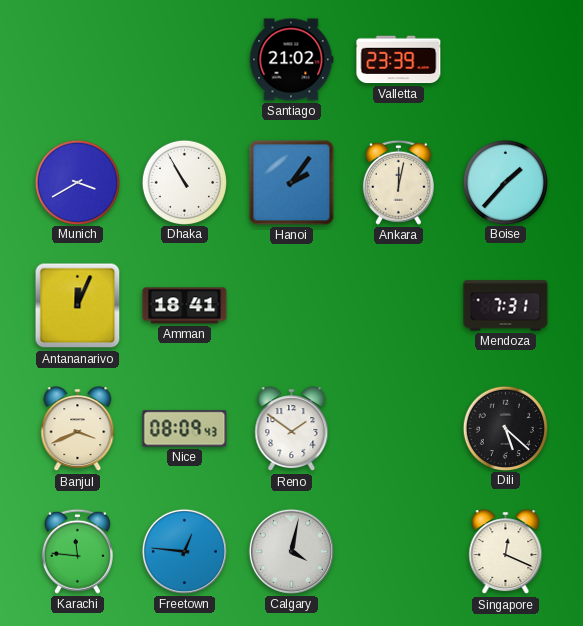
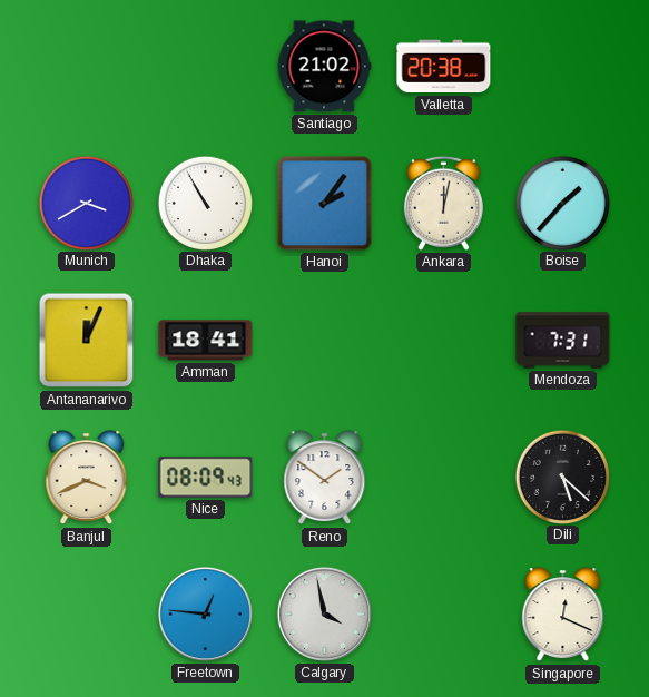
Valletta: 23:39 -> 20:38
Karachi: 11:46 -> none
Calgary: 4:02 -> 3:58
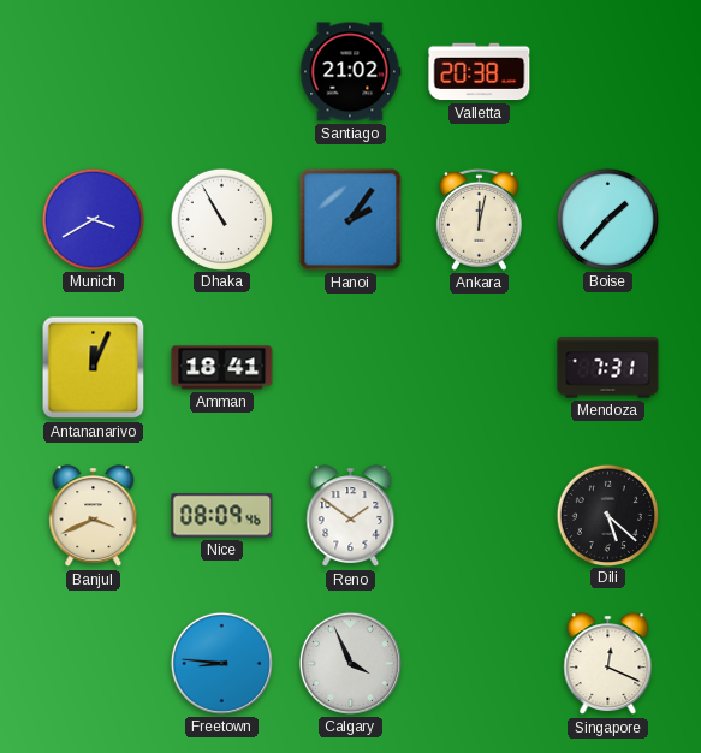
Nice: 08:09:43 -> 08:09:46
Freetown: 12:46 -> 8:46
Calgary: 3:58 -> 3:56
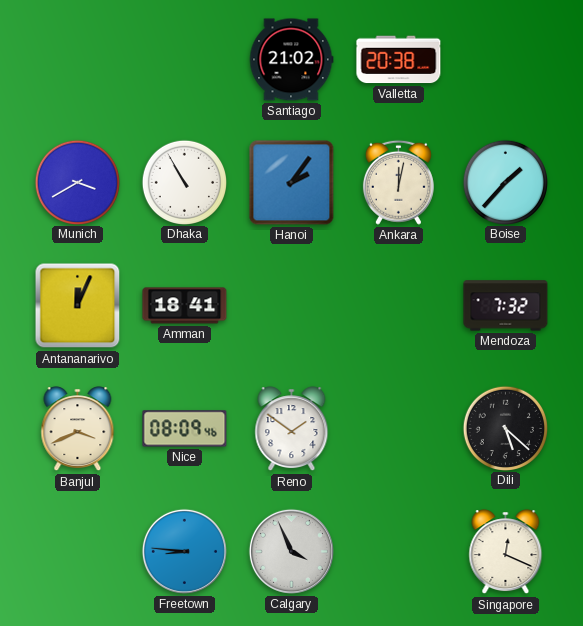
Mendoza: 7:31 -> 7:32
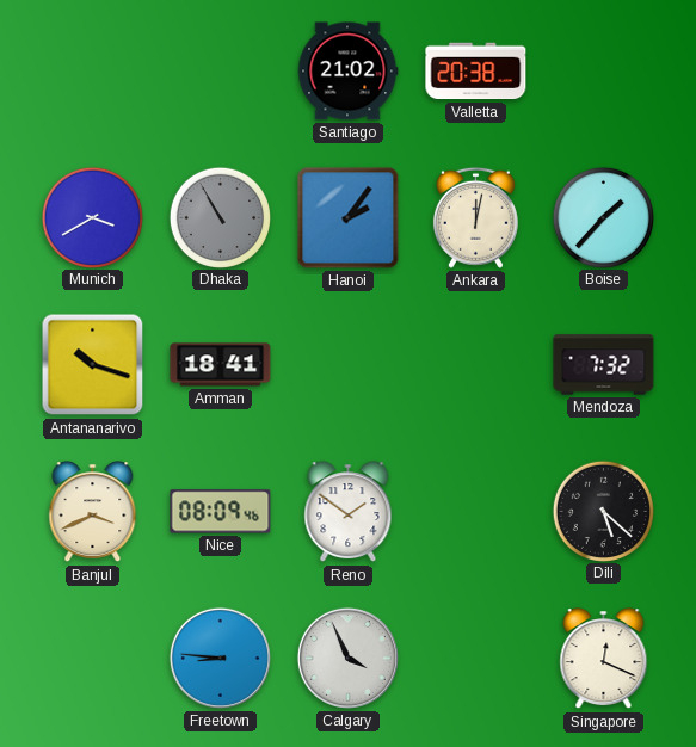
Dhaka dial: white -> grey
Antananarivo: 12:04 -> 10:18
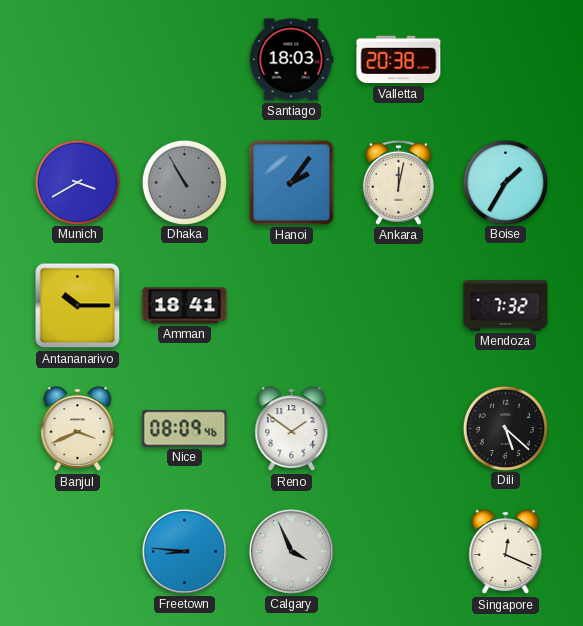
Santiago: 21:02 -> 18:03
Boise: 1:37 -> 1:35
Antananarivo: 10:18 -> 10:15
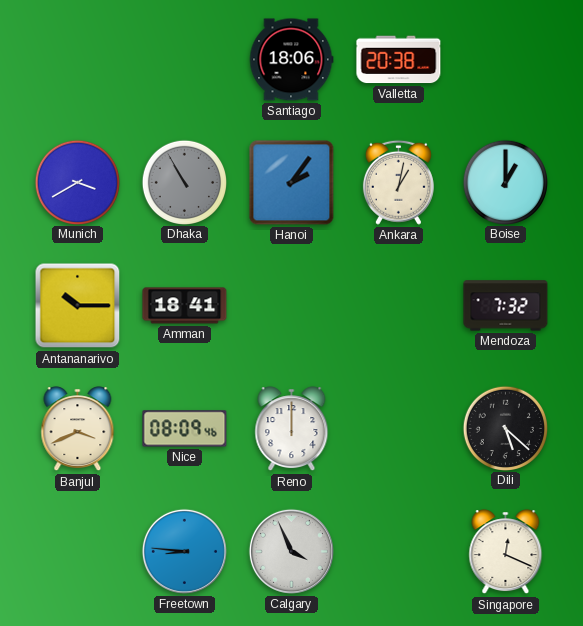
Santiago: 18:03 -> 18:06
Ankara: 12:02 -> 1:02
Boise: 1:35 -> 1:00
Reno: 1:51 -> 12:00
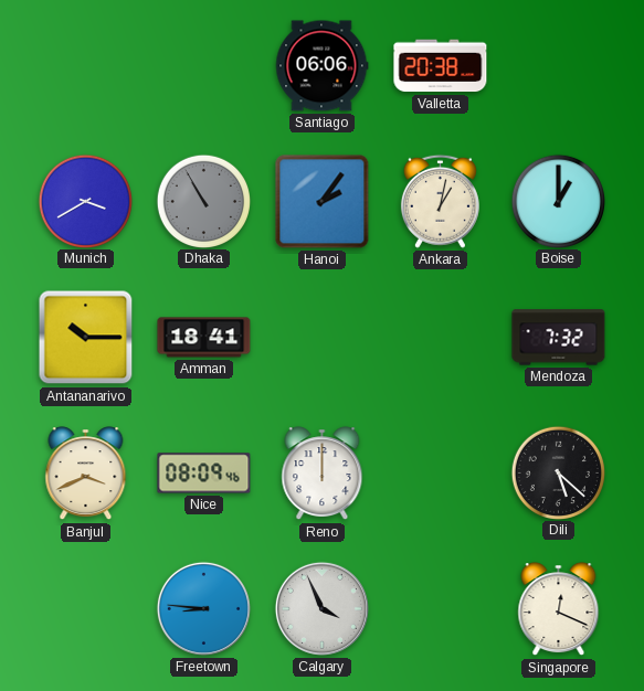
Santiago: 18:06 -> 06:06
